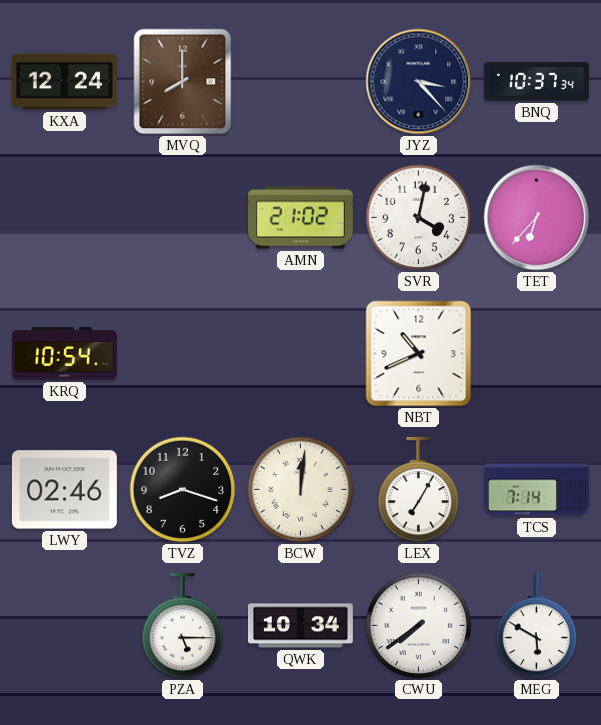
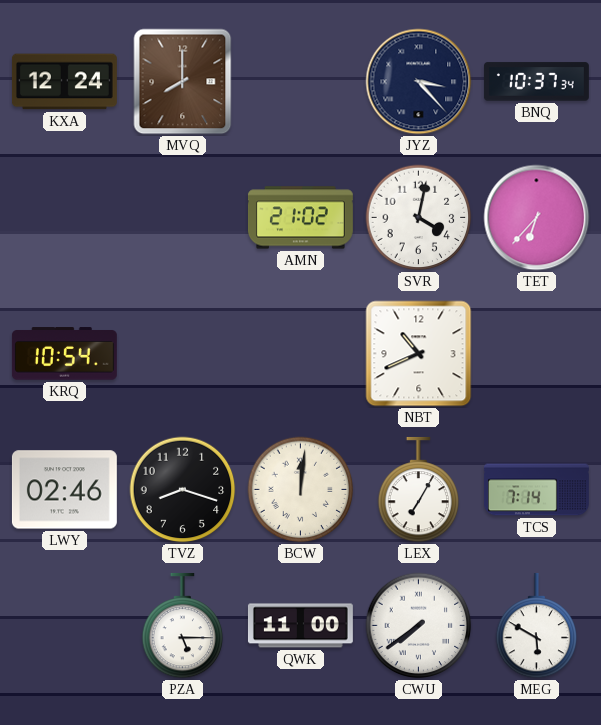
QWK: 10:34 -> 11:00
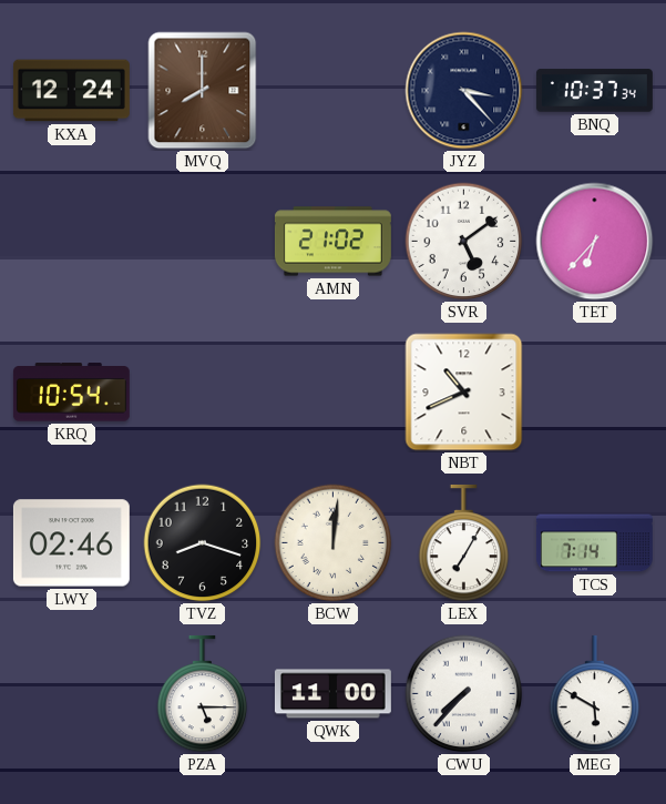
SVR: 4:02 -> 5:09
CWU: 7:39 -> 7:37
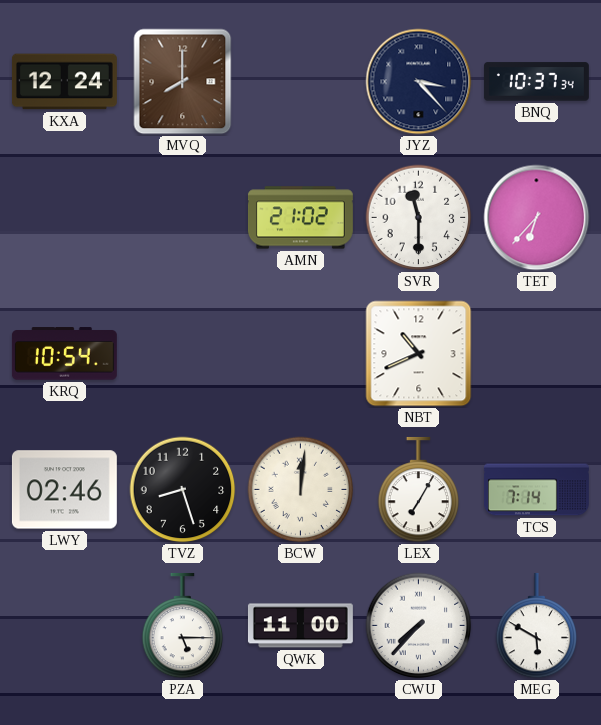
SVR: 5:09 -> 11:30
TVZ: 8:18 -> 8:27
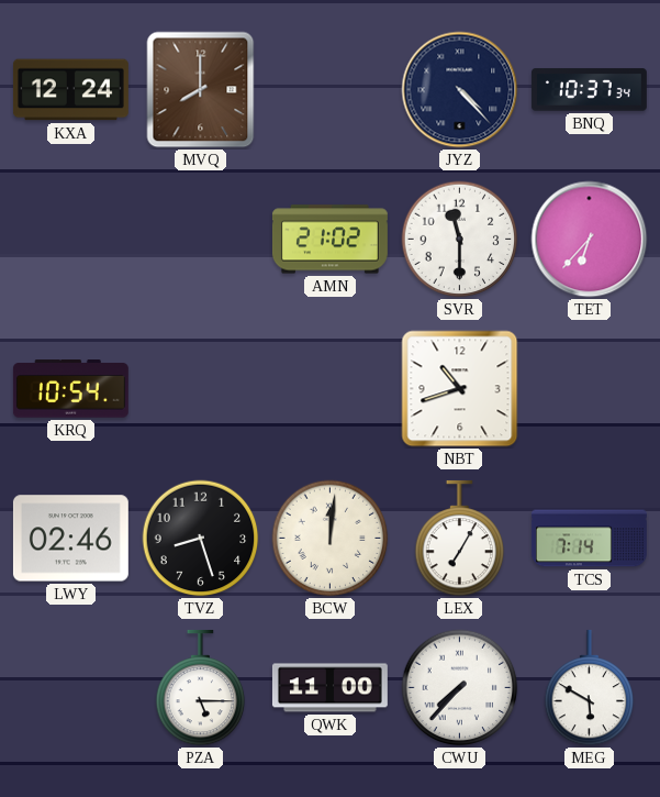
JYZ: 3:23 -> 4:23
NBT: 10:41 -> 10:42
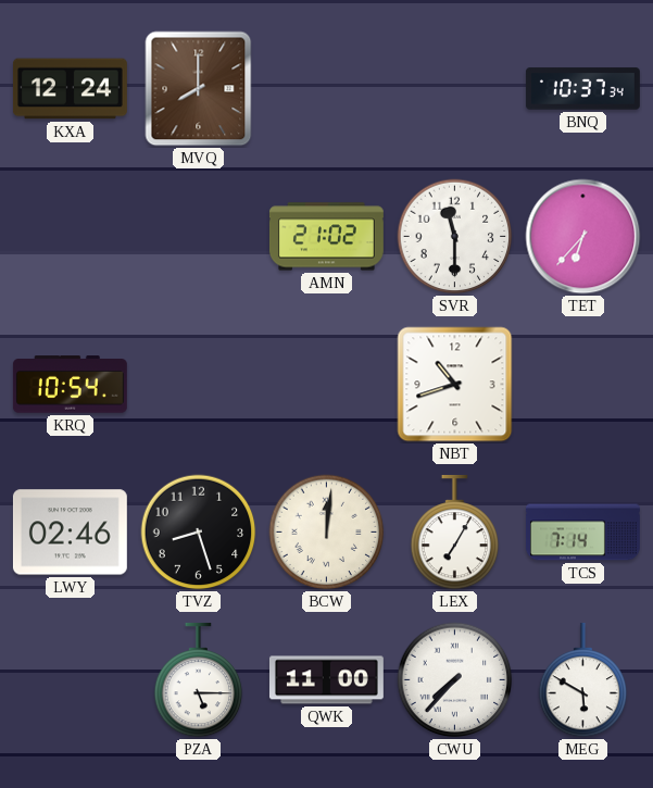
JYZ: 4:23 -> none
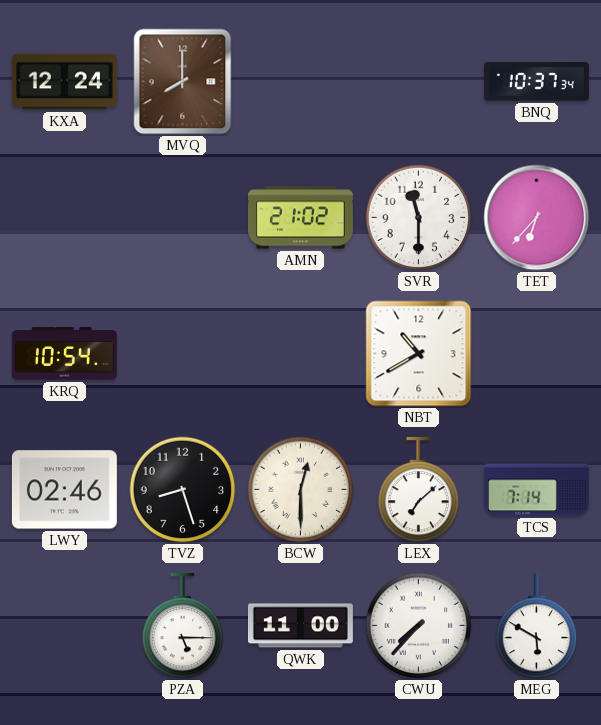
NBT: 10:42 -> 10:40
BCW: 12:01 -> 12:30
LEX: 7:05 -> 7:08
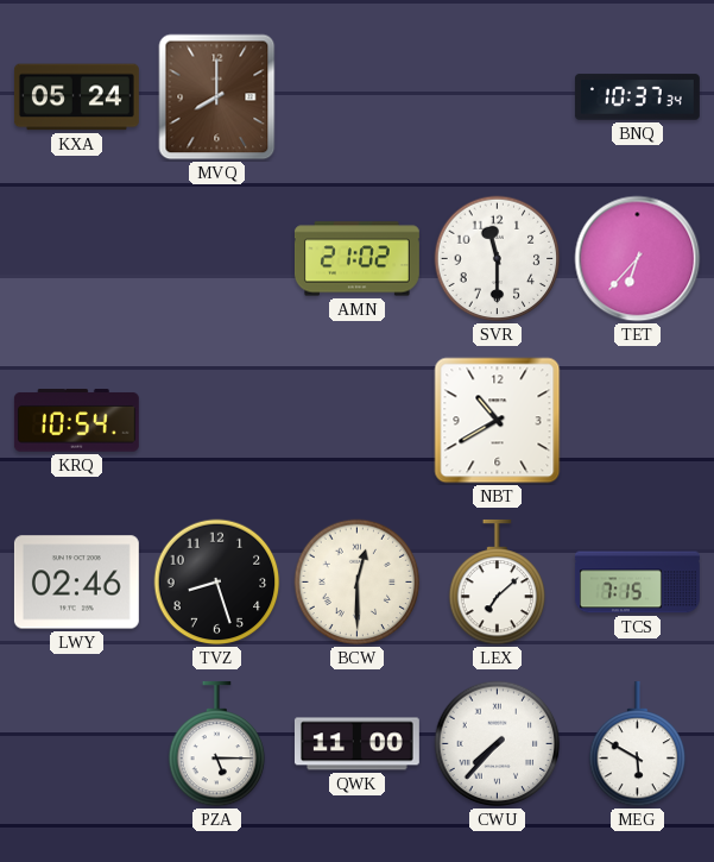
KXA: 12:24 -> 05:24
TCS: 7:14 -> 7:15
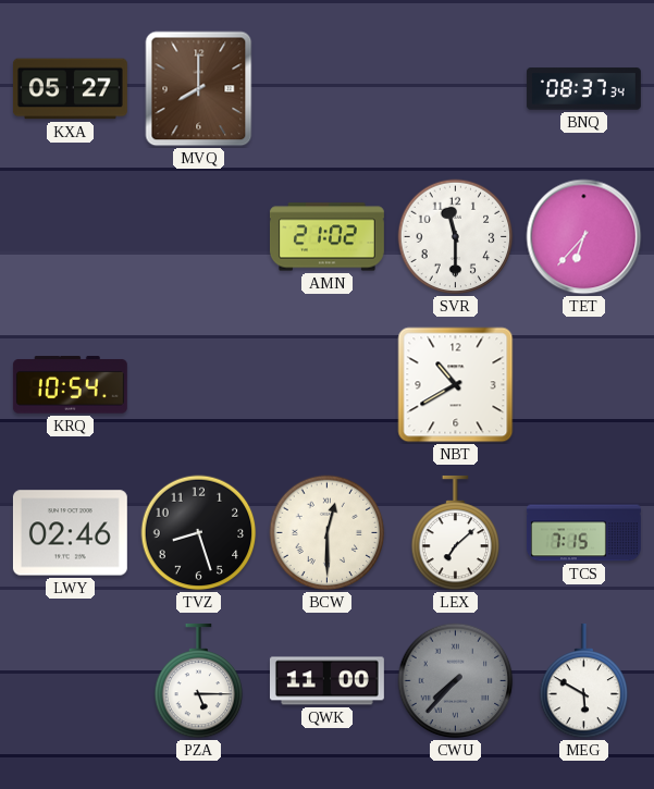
KXA: 05:24 -> 05:27
BNQ: 10:37 -> 08:37
CWU dial: white -> grey
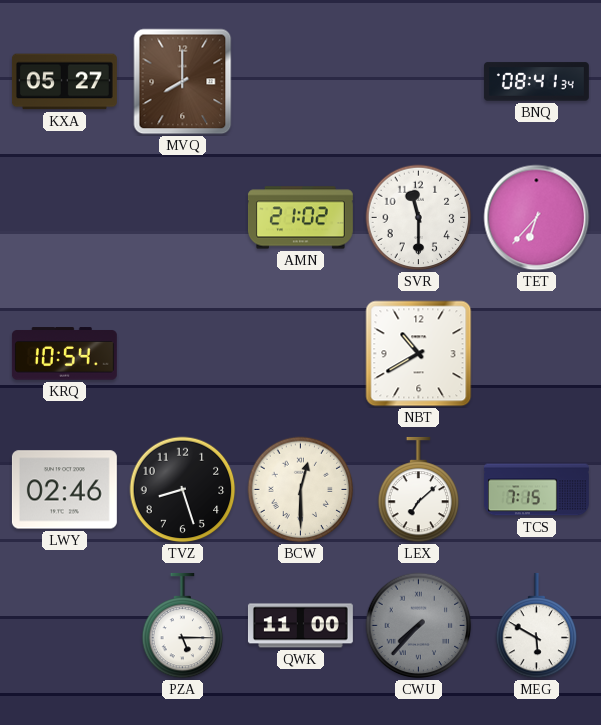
BNQ: 08:37 -> 08:41
